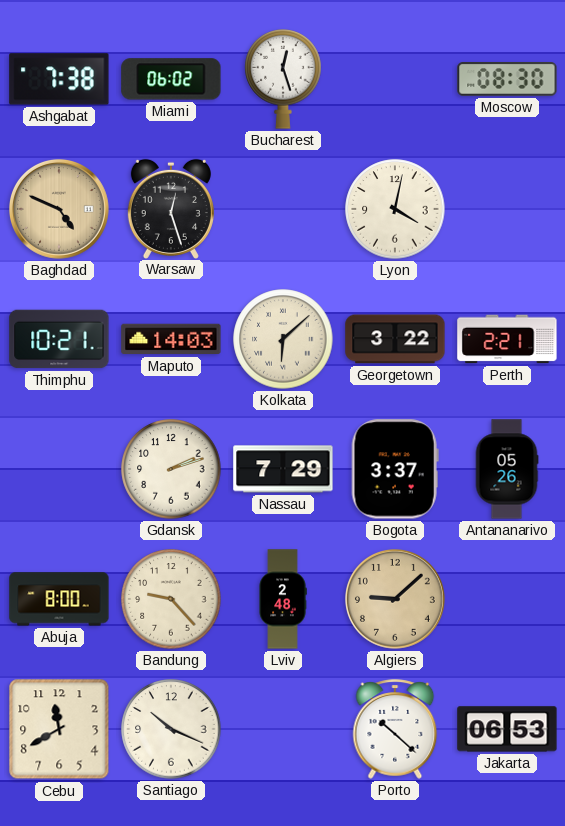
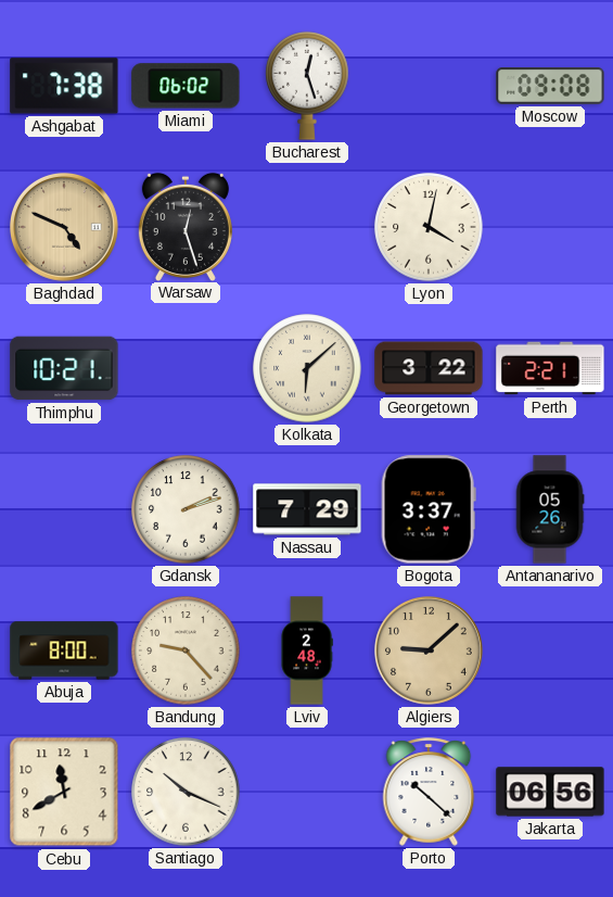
Moscow: 08:30 -> 09:08
Maputo: 14:03 -> none
Jakarta: 06:53 -> 06:56
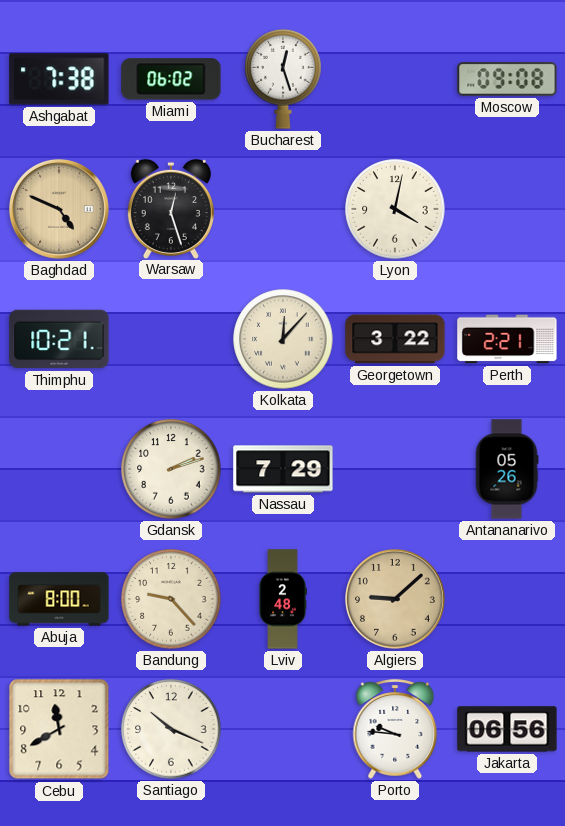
Kolkata: 6:08 -> 12:07
Bogota: 3:37 -> none
Porto: 10:22 -> 9:46
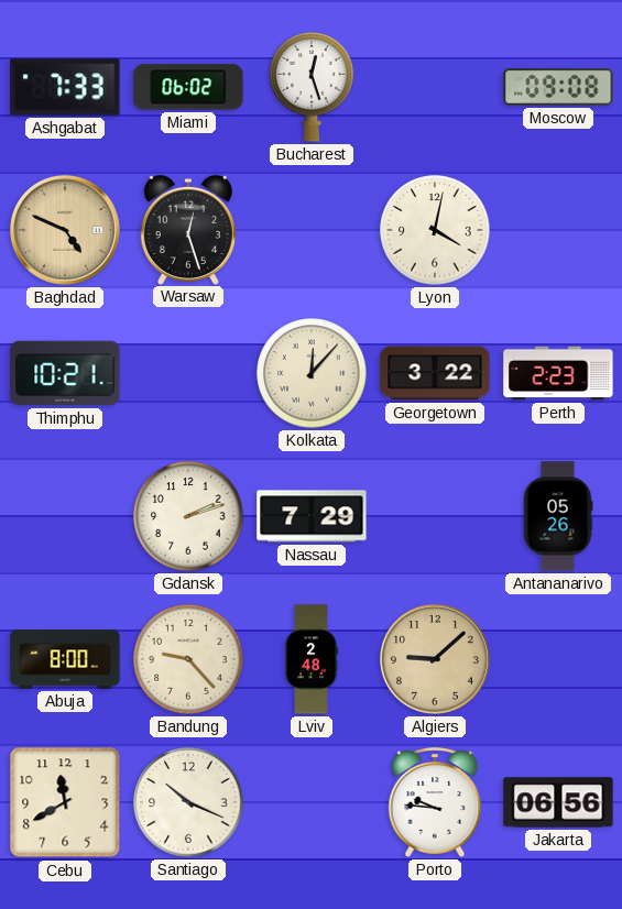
Ashgabat: 7:38 -> 7:33
Perth: 2:21 -> 2:23
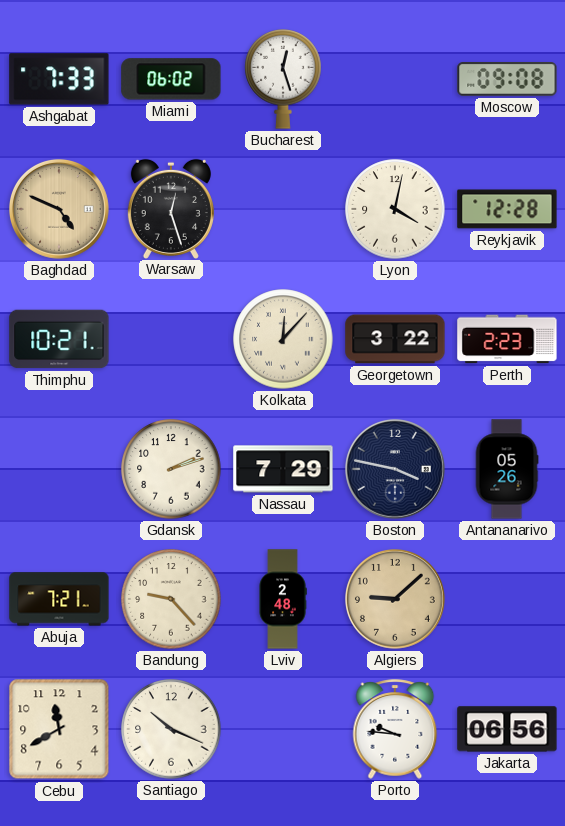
Reykjavik: none -> 12:28
Boston: none -> 3:47
Abuja: 8:00 -> 7:21
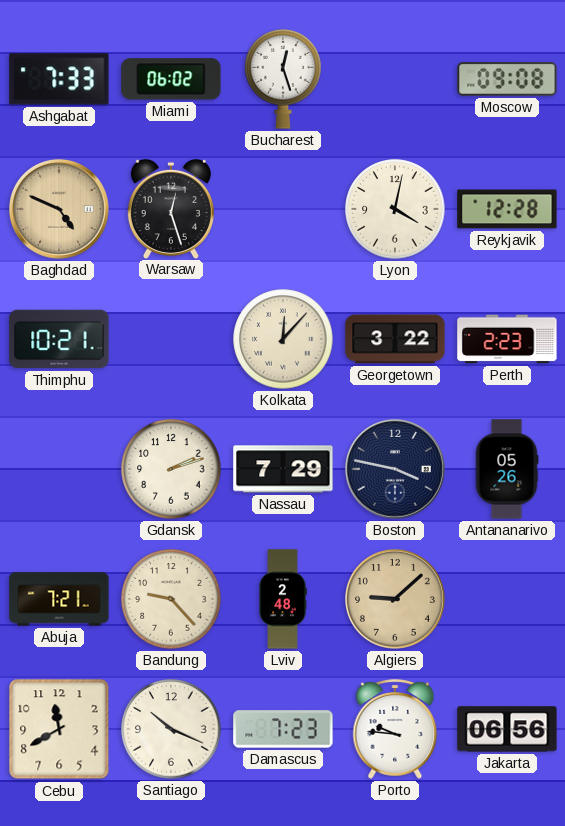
Damascus: none -> 7:23
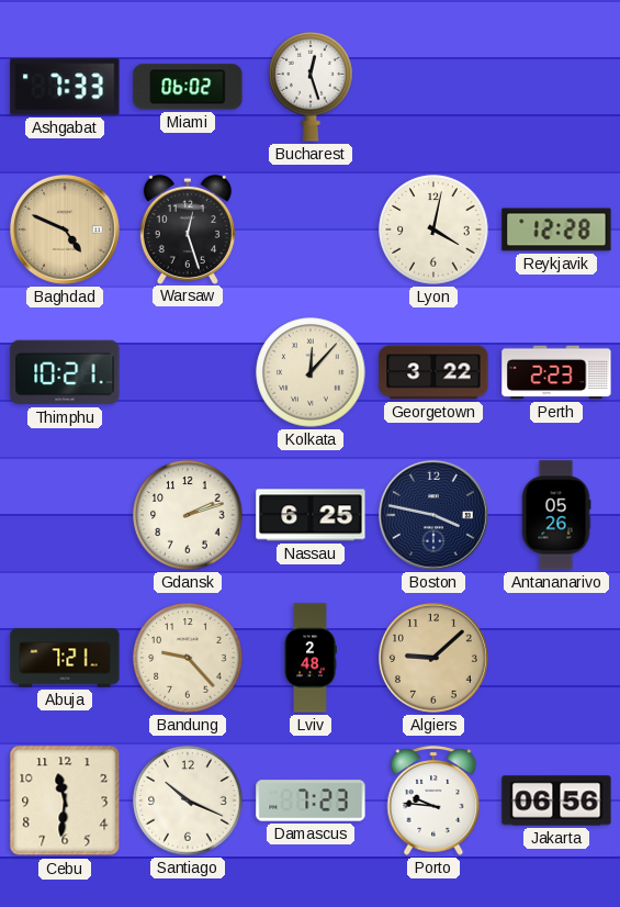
Moscow: 09:08 -> none
Nassau: 7:29 -> 6:25
Cebu: 11:40 -> 11:31
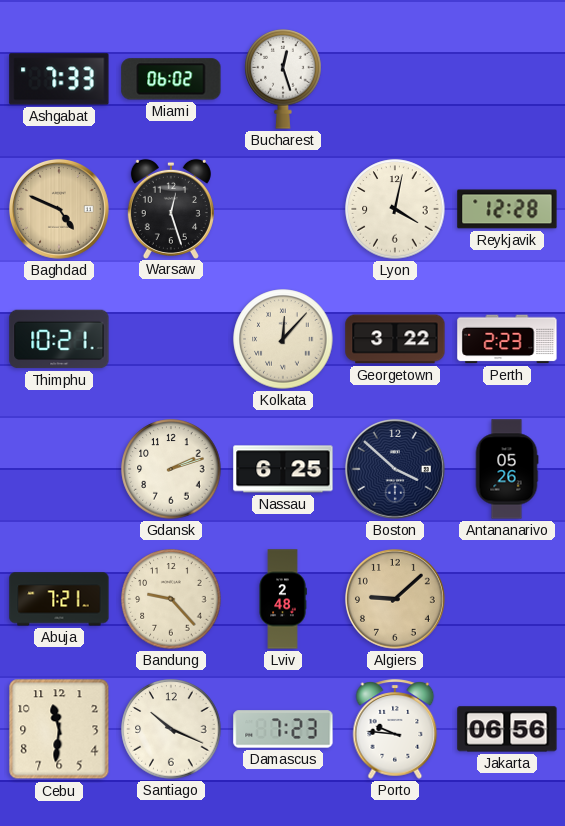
Boston: 3:47 -> 3:52
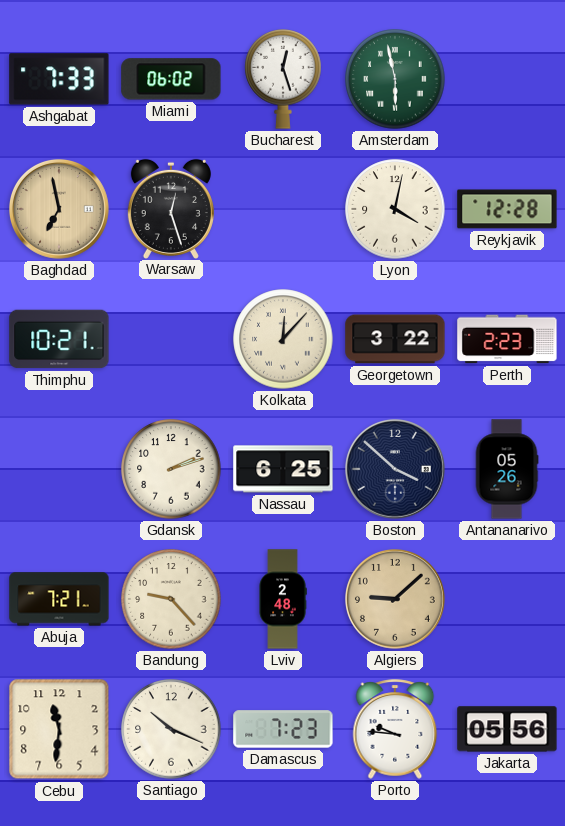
Amsterdam: none -> 5:58
Baghdad: 4:49 -> 6:58
Jakarta: 06:56 -> 05:56
